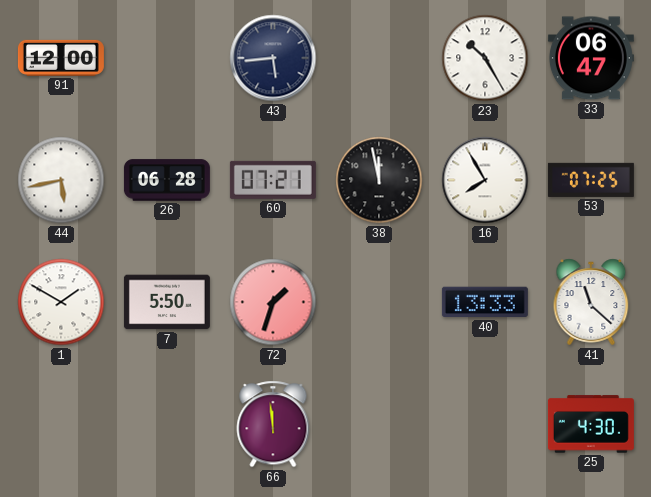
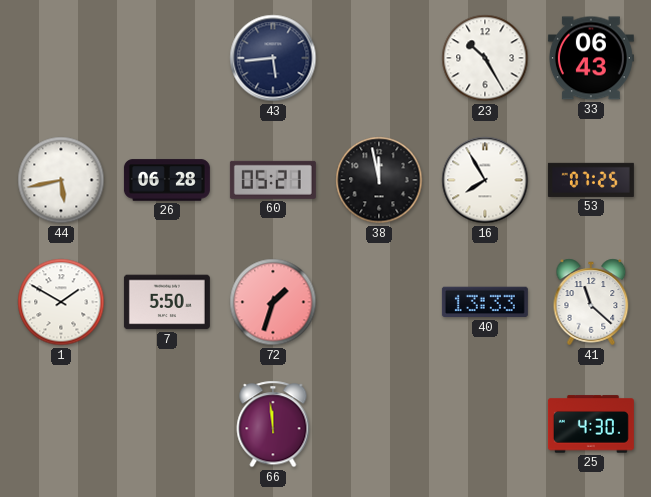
91: 12:00 -> none
33: 06:47 -> 06:43
60: 07:21 -> 05:21
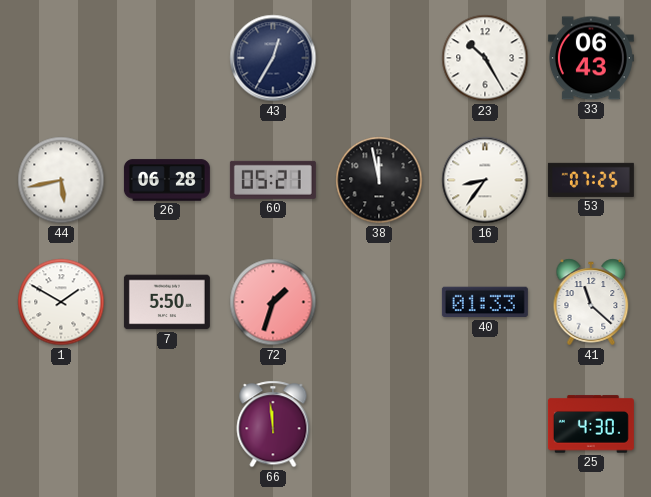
43: 5:44 -> 12:35
16: 7:55 -> 8:36
40: 13:33 -> 01:33
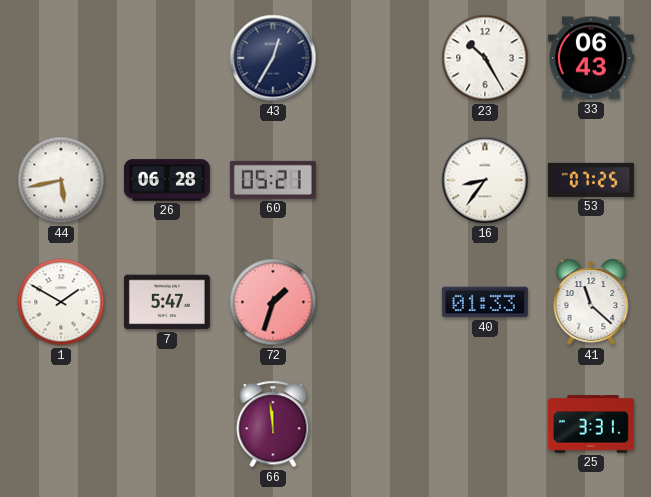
38: 11:58 -> none
7: 5:50 -> 5:47
25: 4:30 -> 3:31
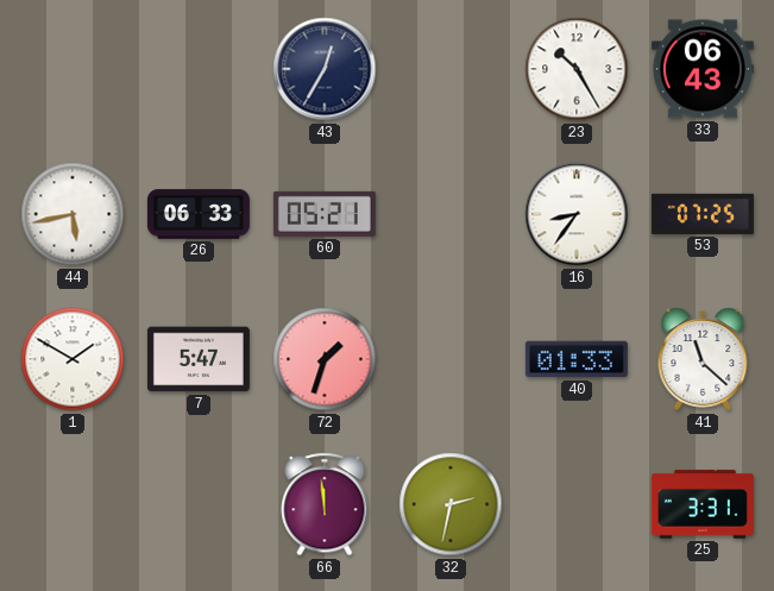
26: 06:28 -> 06:33
32: none -> 2:32
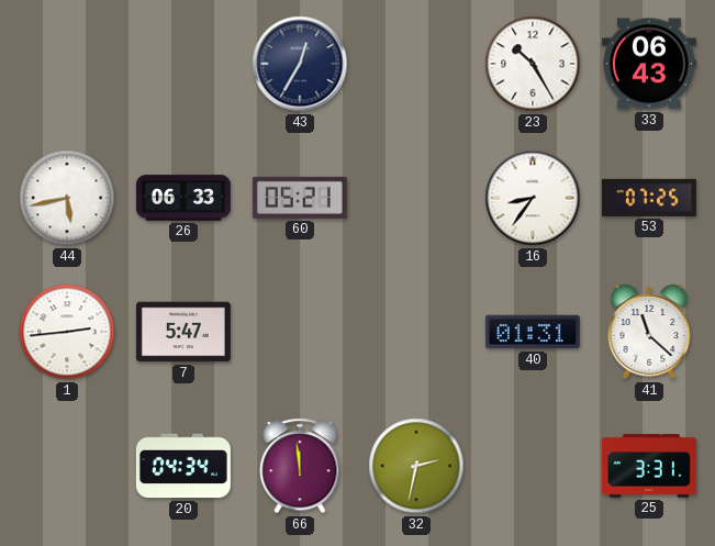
1: 1:50 -> 2:44
72: 1:33 -> none
40: 01:33 -> 01:31
20: none -> 04:34
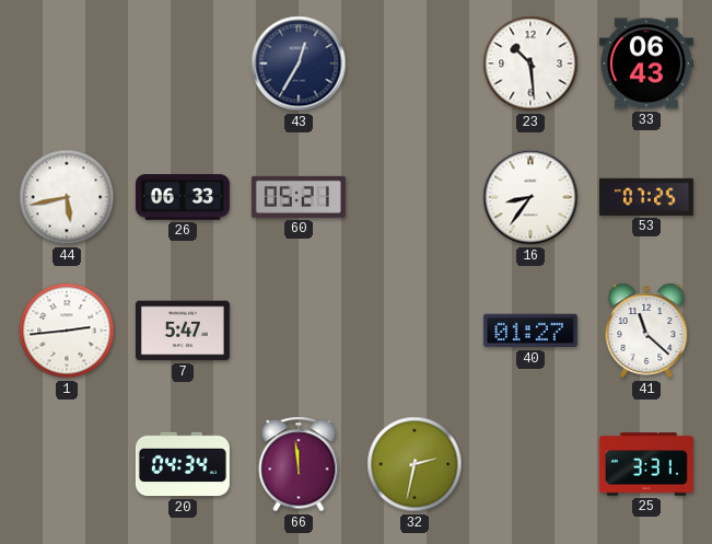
23: 10:25 -> 10:29
40: 01:31 -> 01:27
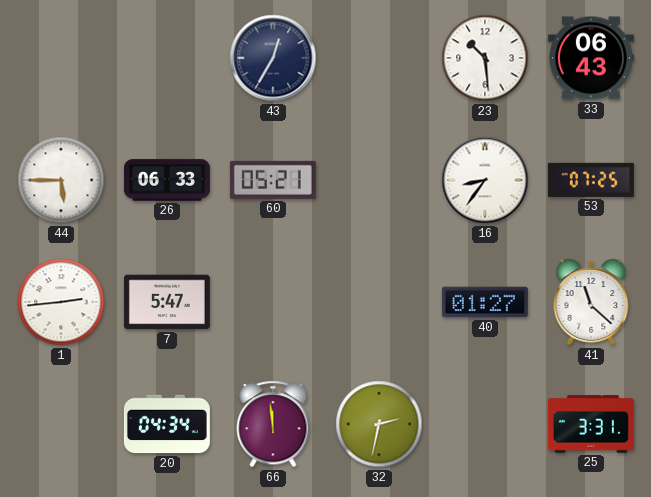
44: 5:43 -> 5:45
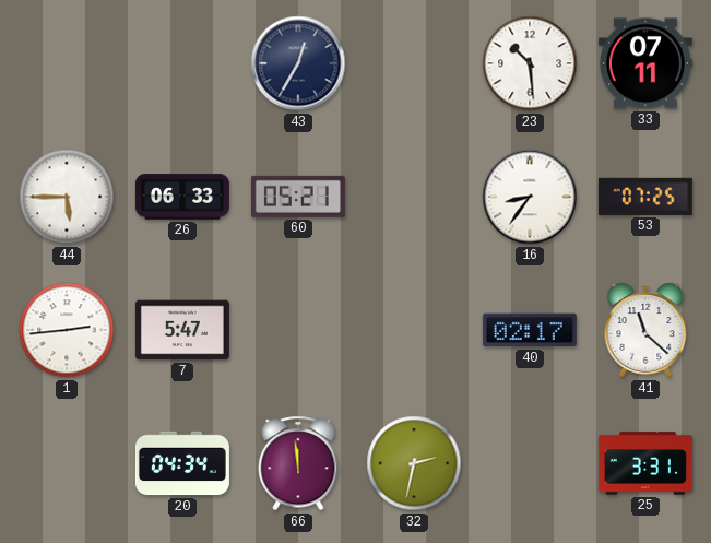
33: 06:43 -> 07:11
40: 01:27 -> 02:17
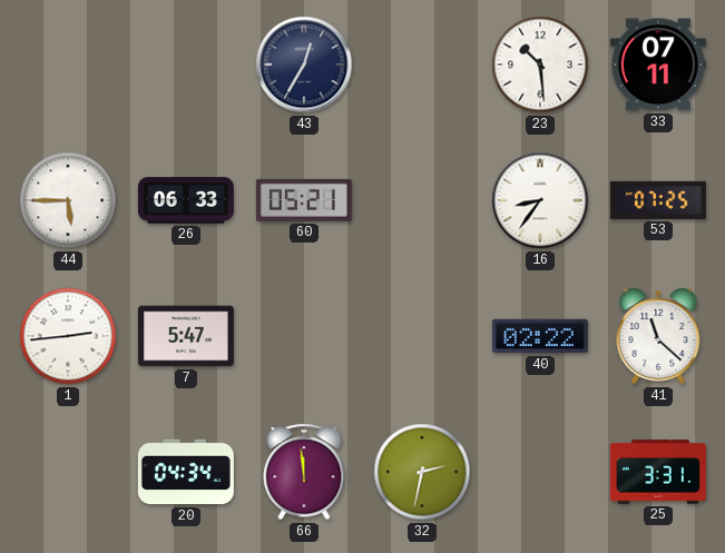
40: 02:17 -> 02:22
